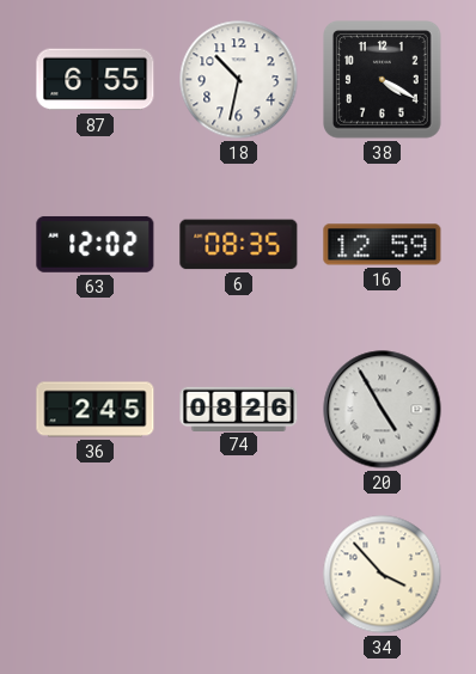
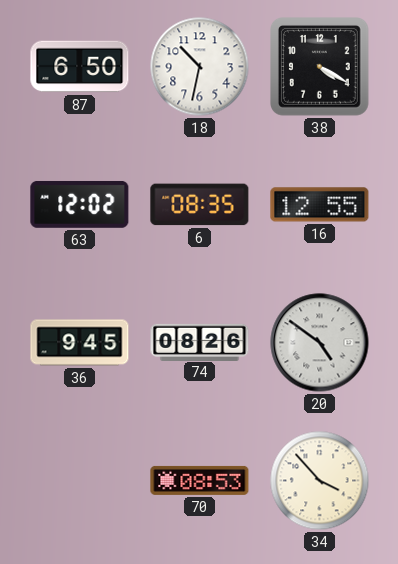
87: 6:55 -> 6:50
16: 12:59 -> 12:55
36: 2:45 -> 9:45
20: 4:55 -> 4:51
70: none -> 08:53
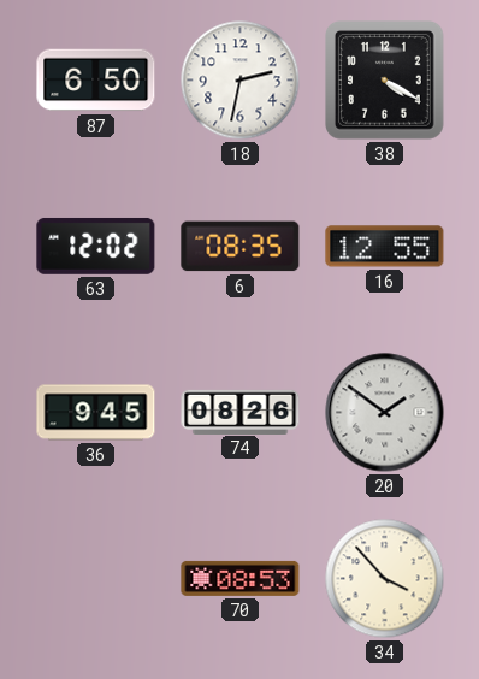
18: 10:32 -> 2:32
20: 4:51 -> 1:51
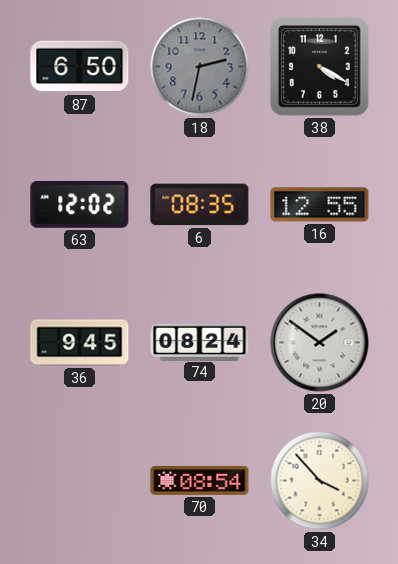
18 dial: white -> grey
74: 08:26 -> 08:24
70: 08:53 -> 08:54
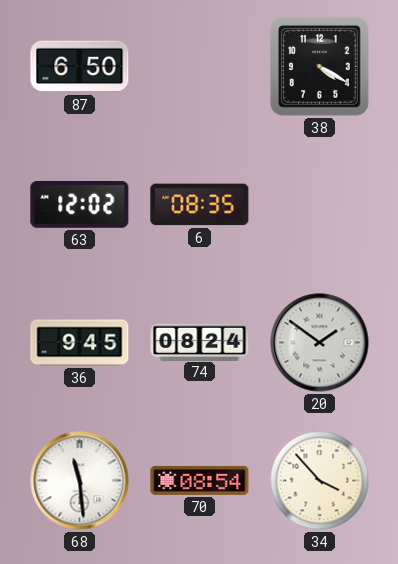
18: 2:32 -> none
16: 12:55 -> none
68: none -> 11:29
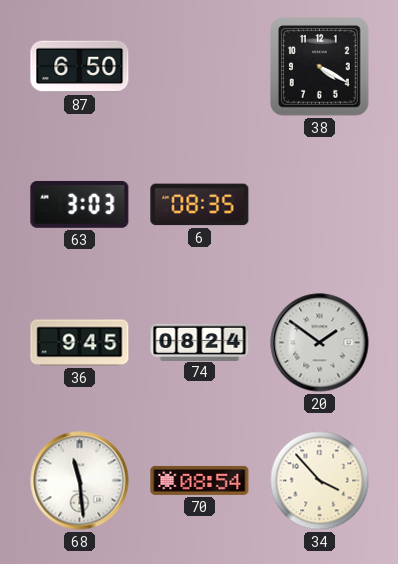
63: 12:02 -> 3:03
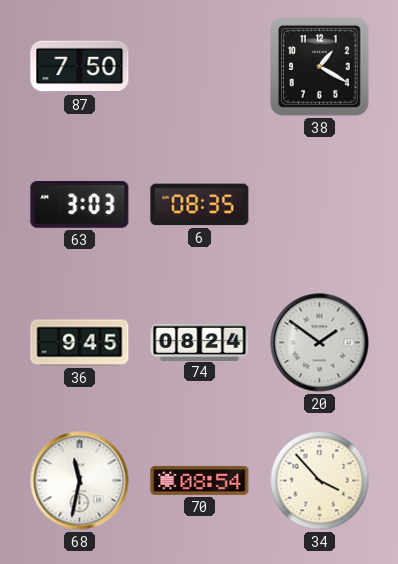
87: 6:50 -> 7:50
38: 4:20 -> 1:20
68: 11:29 -> 11:32
